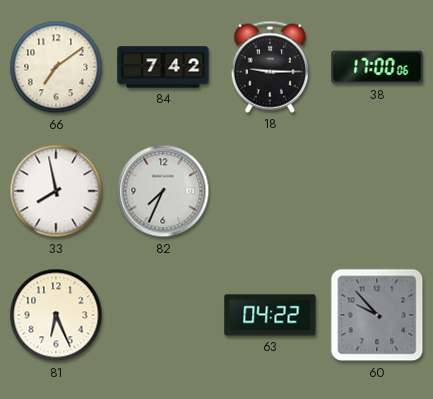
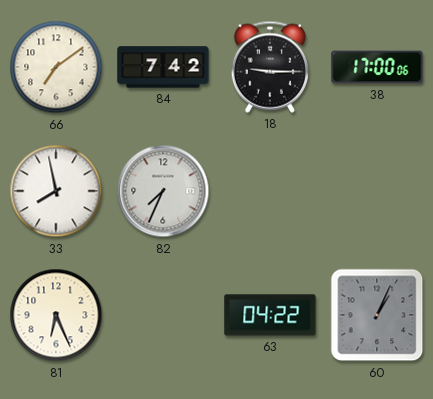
60: 9:53 -> 1:04
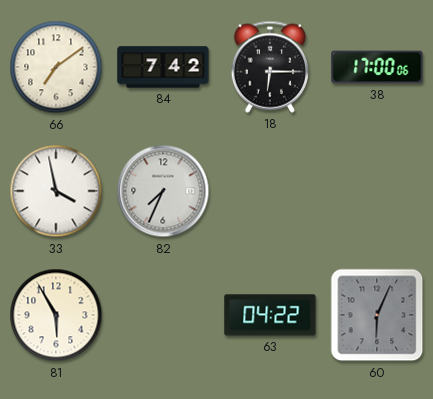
18: 9:15 -> 6:15
33: 7:58 -> 3:58
81: 6:26 -> 5:55
60: 1:04 -> 6:04
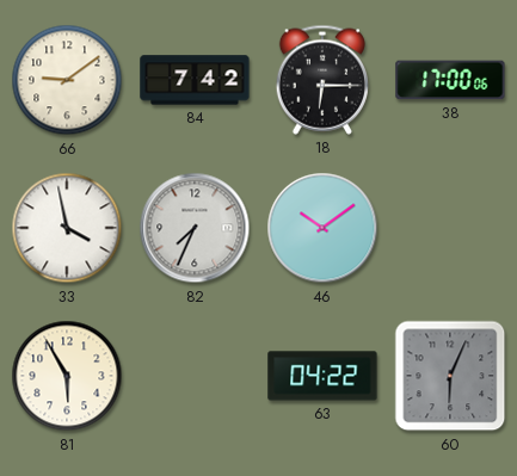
66: 7:09 -> 9:09
46: none -> 10:09
